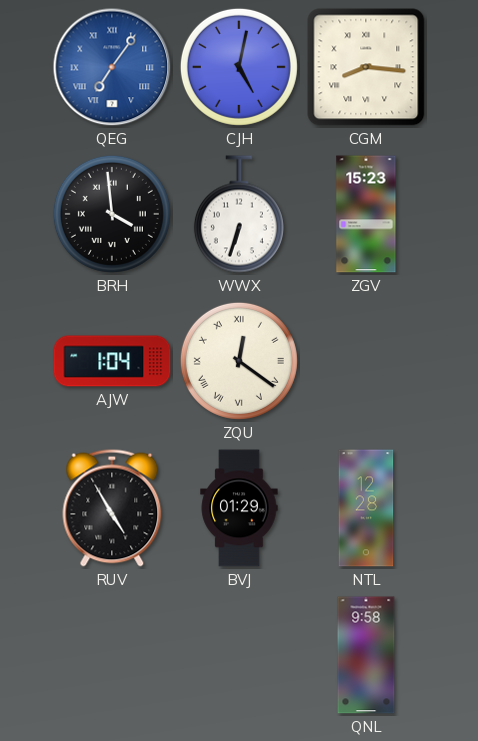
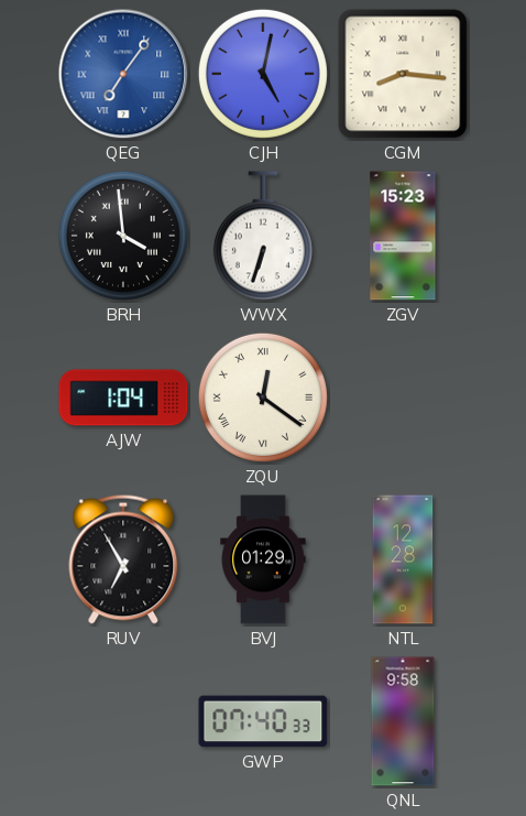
RUV: 4:55 -> 6:55
GWP: none -> 07:40
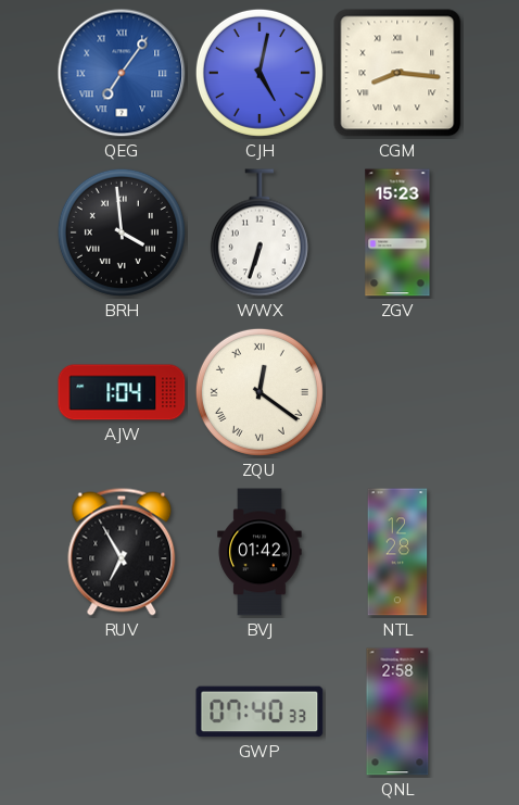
BVJ: 01:29 -> 01:42
QNL: 9:58 -> 2:58
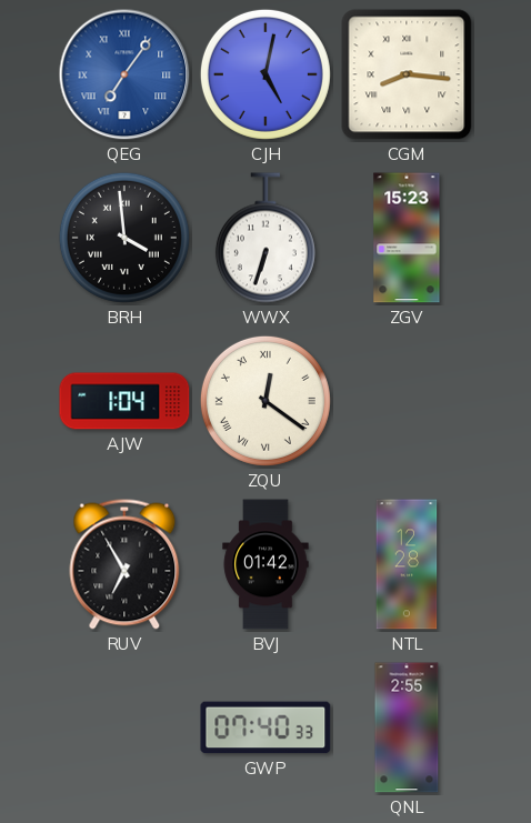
QNL: 2:58 -> 2:55
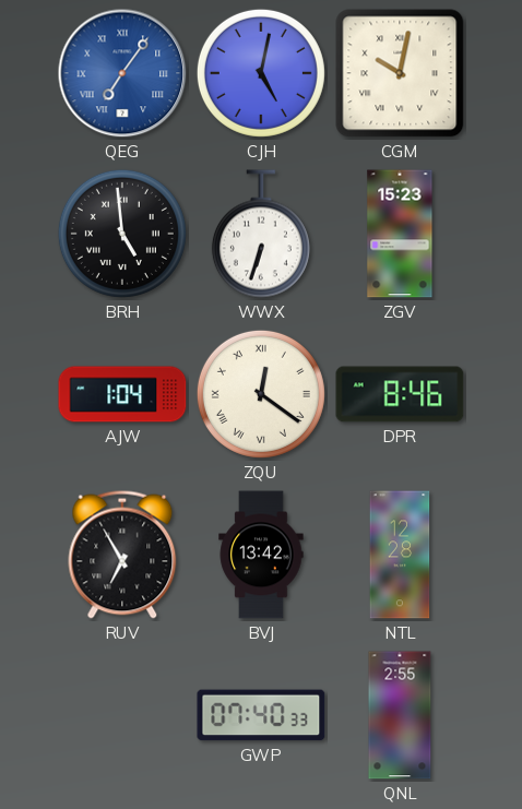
CGM: 8:16 -> 10:02
BRH: 3:59 -> 4:59
DPR: none -> 8:46
BVJ: 01:42 -> 13:42
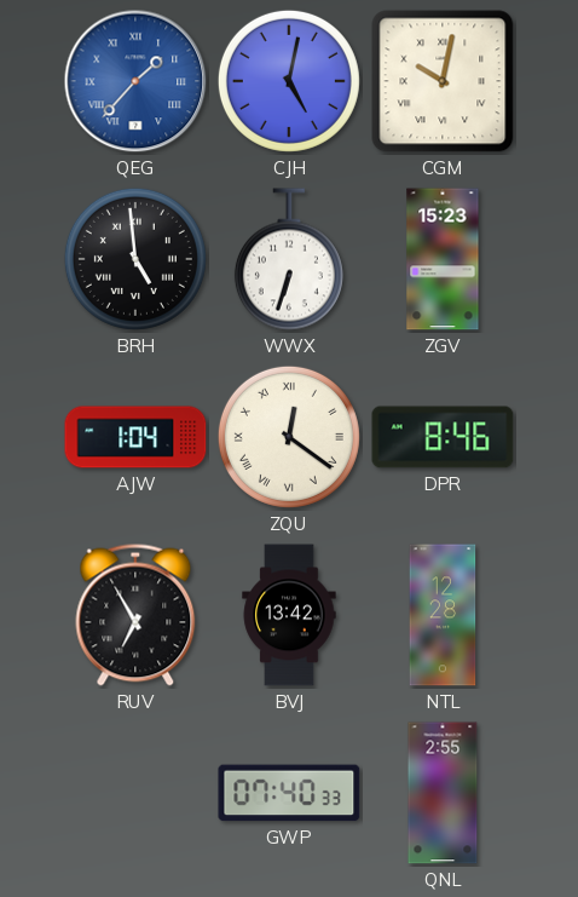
QEG: 7:06 -> 1:37
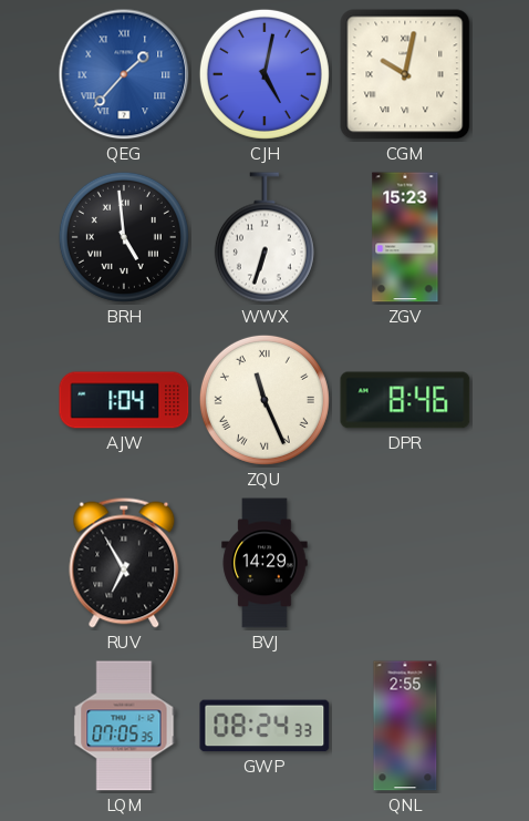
ZQU: 12:21 -> 11:26
BVJ: 13:42 -> 14:29
NTL: 12:28 -> none
LQM: none -> 07:05
GWP: 07:40 -> 08:24
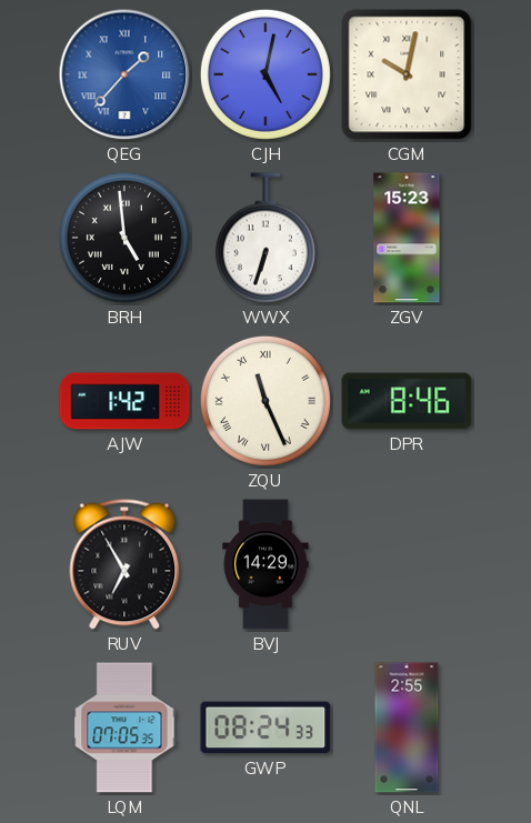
AJW: 1:04 -> 1:42
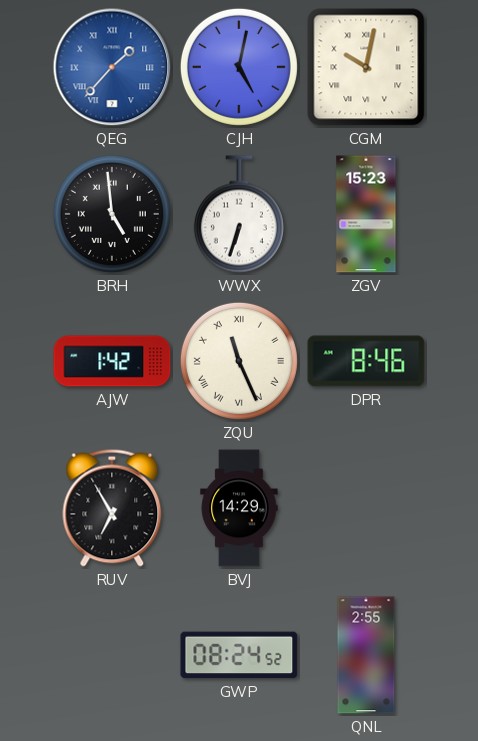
LQM: 07:05 -> none
GWP: 08:24:33 -> 08:24:52
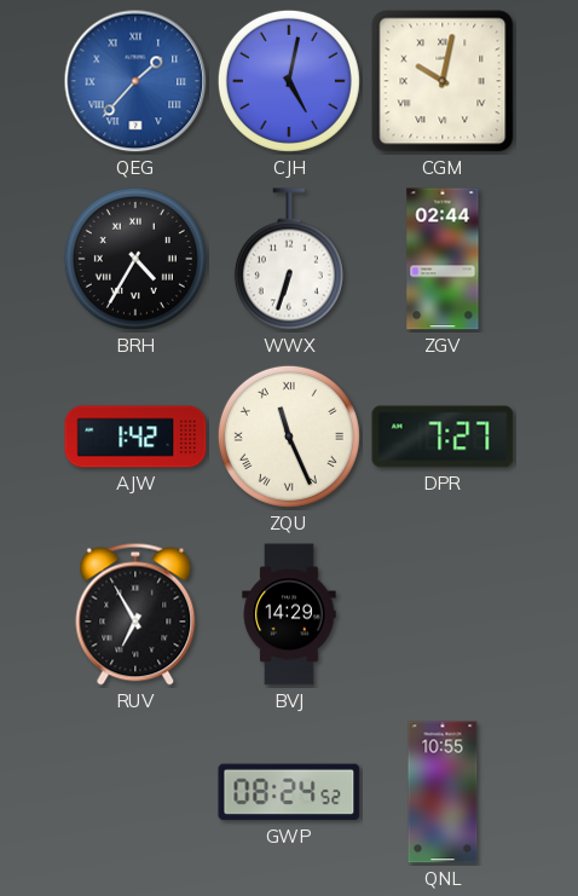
BRH: 4:59 -> 4:35
ZGV: 15:23 -> 02:44
DPR: 8:46 -> 7:27
QNL: 2:55 -> 10:55
